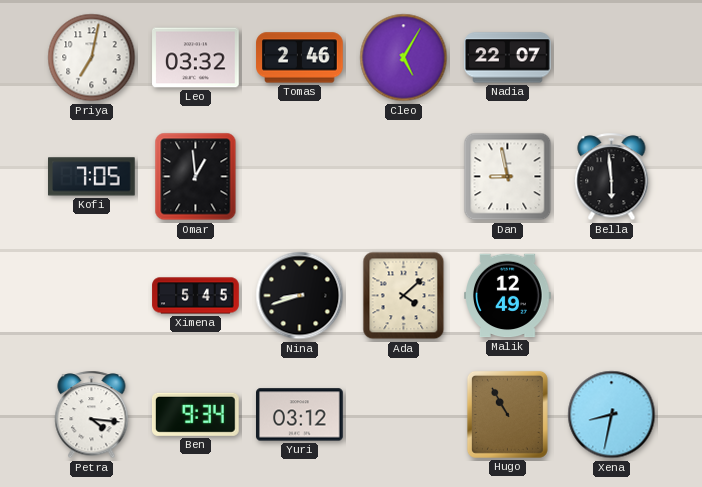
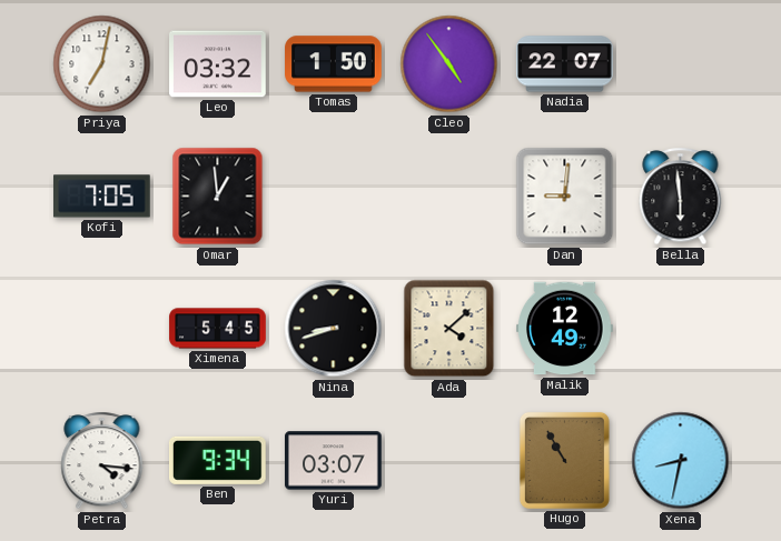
Tomas: 2:46 -> 1:50
Cleo: 5:05 -> 4:54
Dan: 8:58 -> 9:01
Yuri: 03:12 -> 03:07
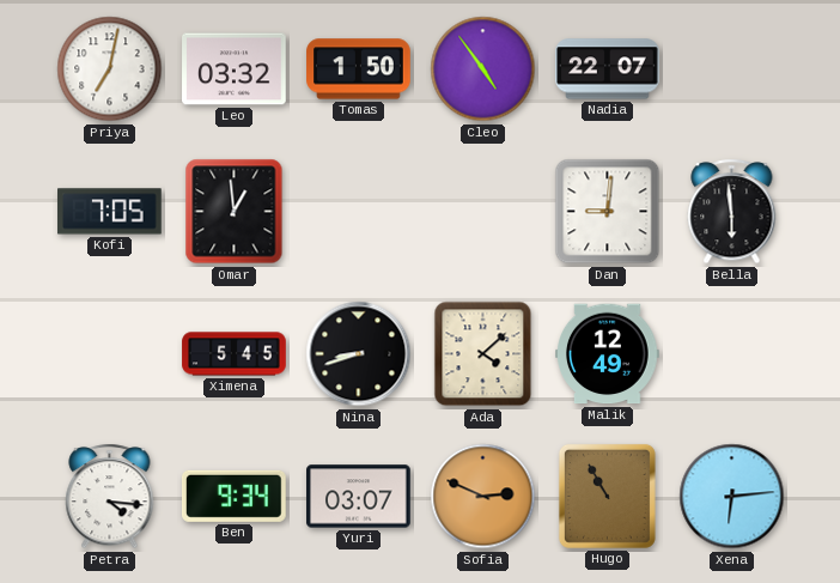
Sofia: none -> 2:49
Xena: 8:32 -> 6:14
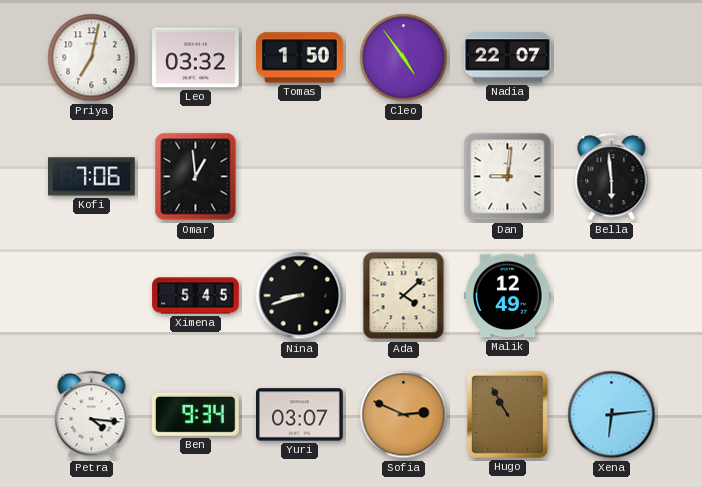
Kofi: 7:05 -> 7:06
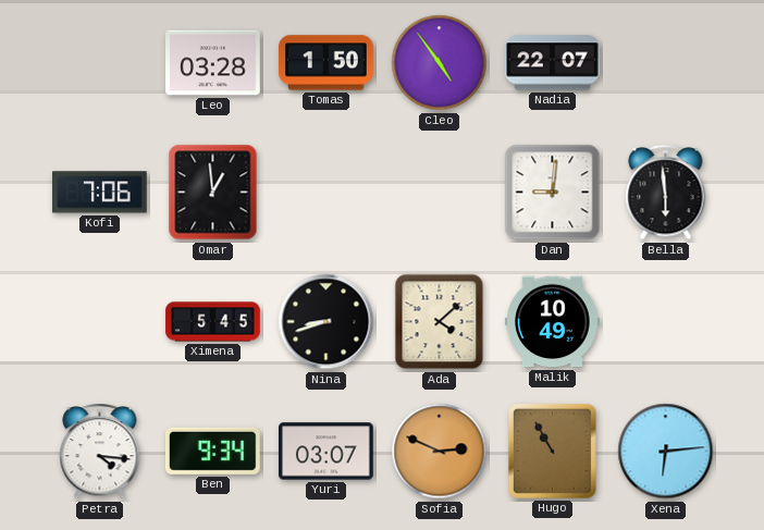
Priya: 7:02 -> none
Leo: 03:32 -> 03:28
Malik: 12:49 -> 10:49
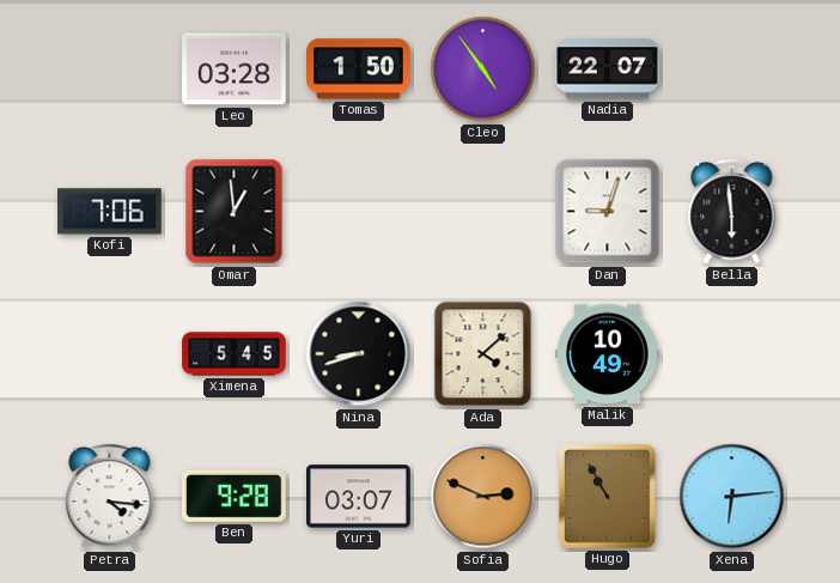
Dan: 9:01 -> 9:03
Ben: 9:34 -> 9:28
